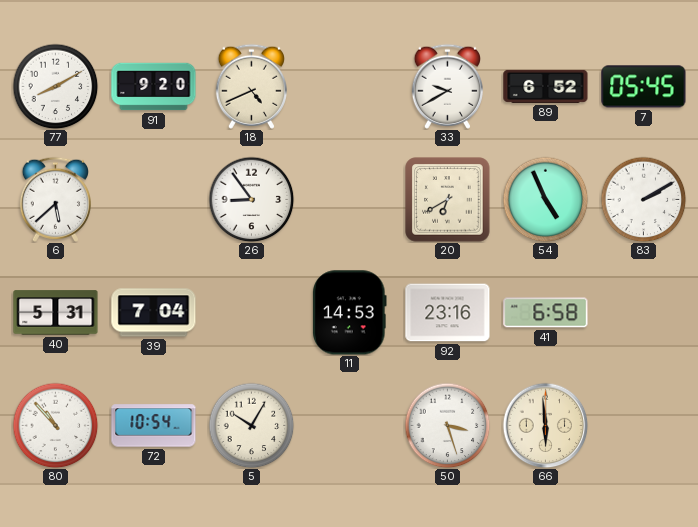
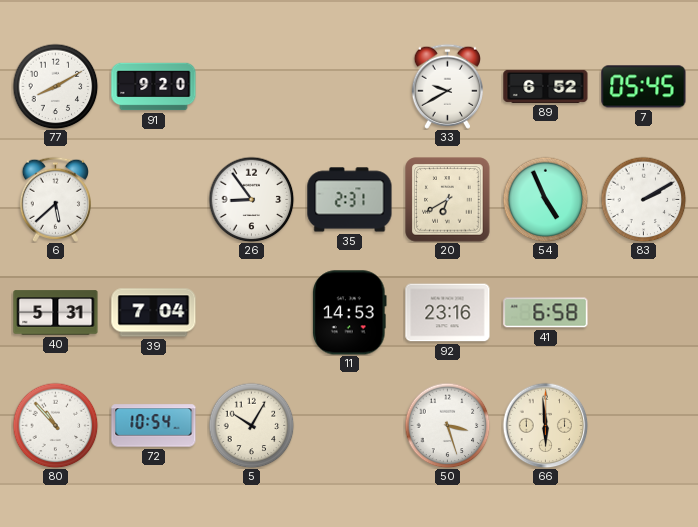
18: 4:41 -> none
35: none -> 2:31
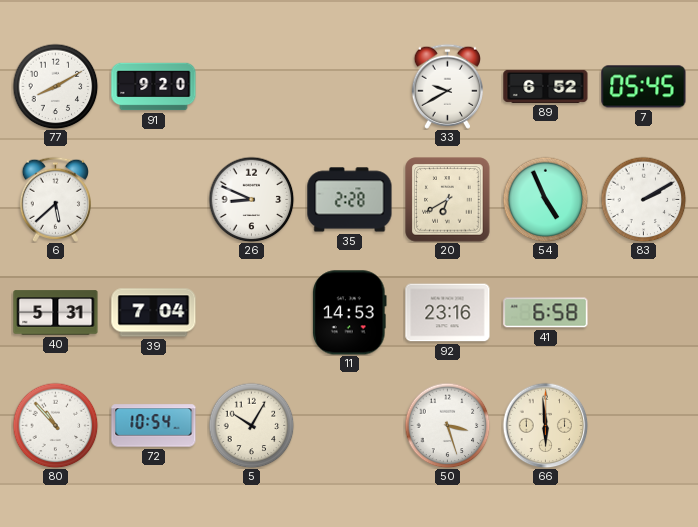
26: 8:54 -> 8:49
35: 2:31 -> 2:28
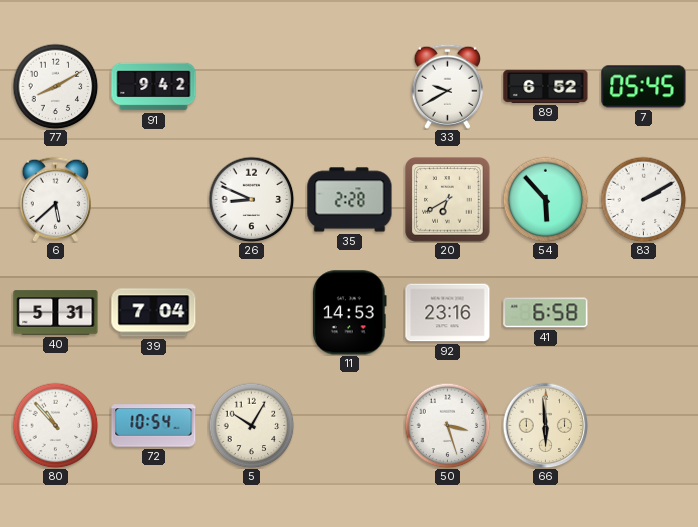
91: 9:20 -> 9:42
54: 4:56 -> 5:53
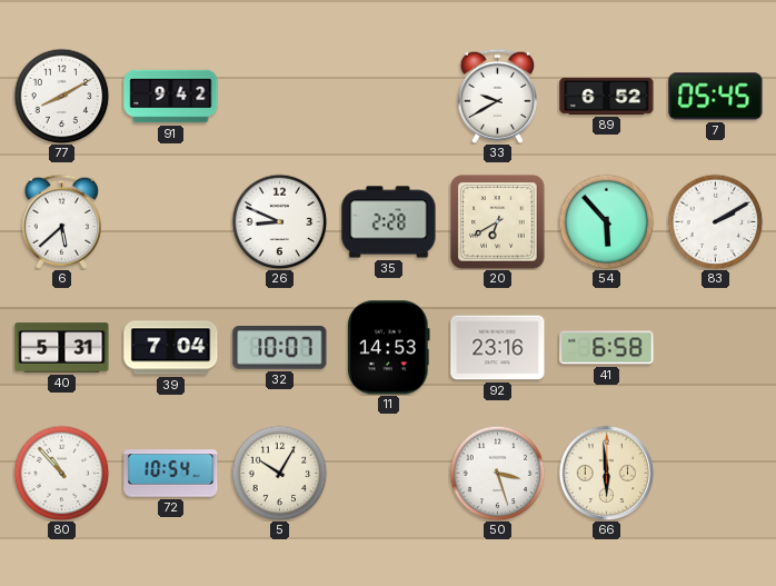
32: none -> 10:07
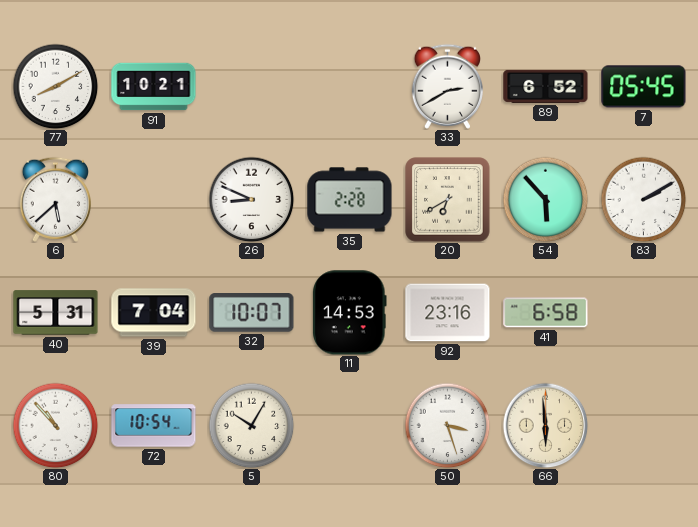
91: 9:42 -> 10:21
33: 9:40 -> 2:40
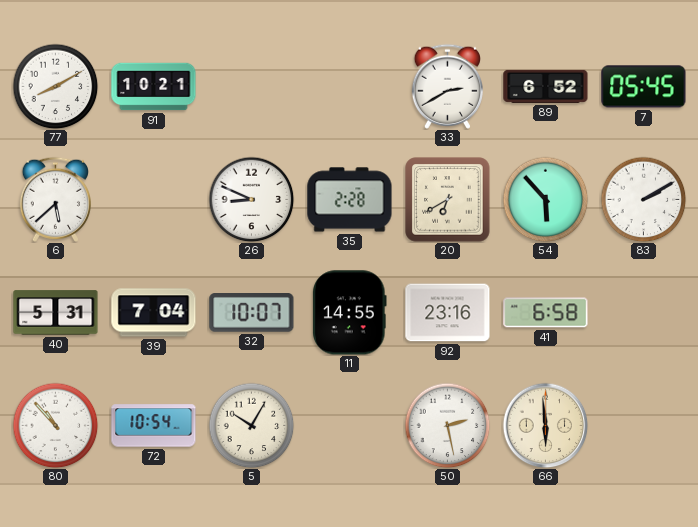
11: 14:53 -> 14:55
50: 3:27 -> 2:28
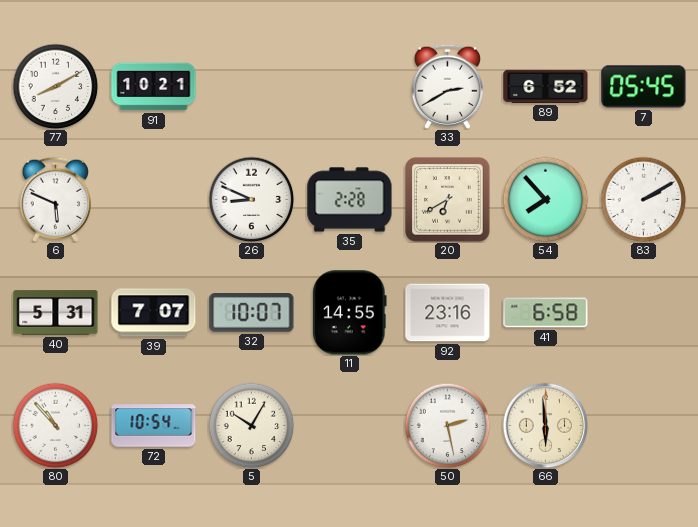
6: 5:38 -> 5:49
54: 5:53 -> 7:53
39: 7:04 -> 7:07
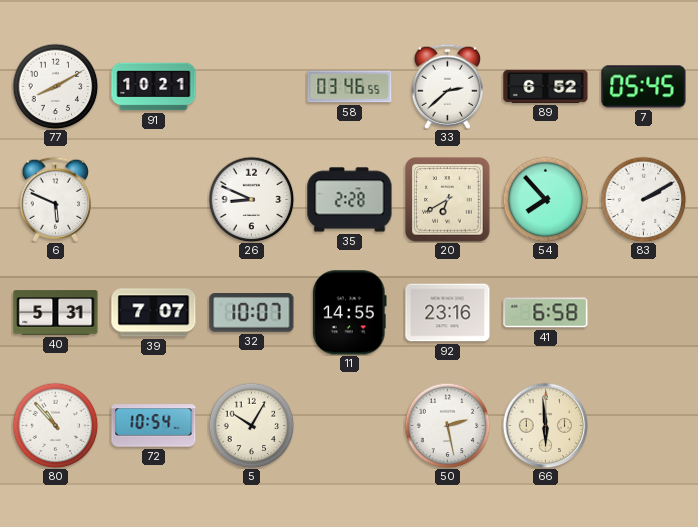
58: none -> 03:46
33: 2:40 -> 2:38
